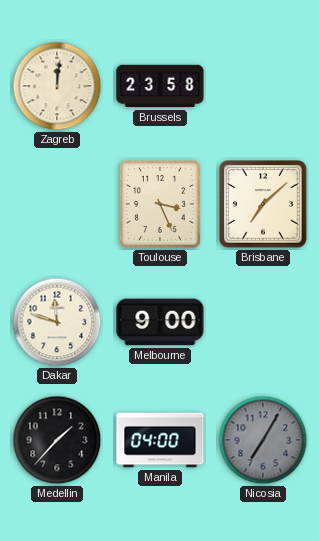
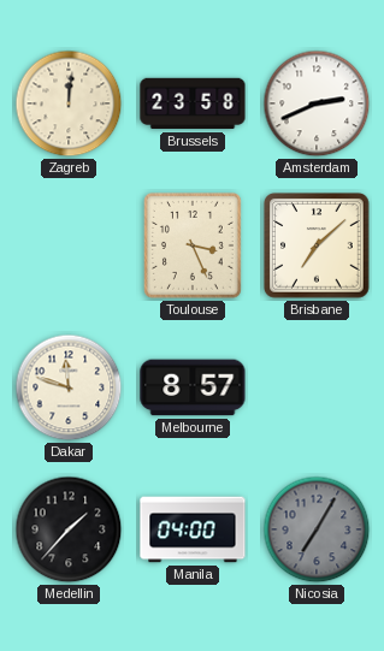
Amsterdam: none -> 2:41
Melbourne: 9:00 -> 8:57
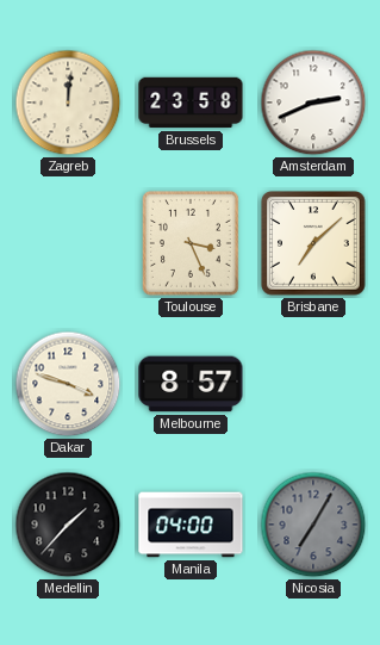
Dakar: 11:48 -> 3:48
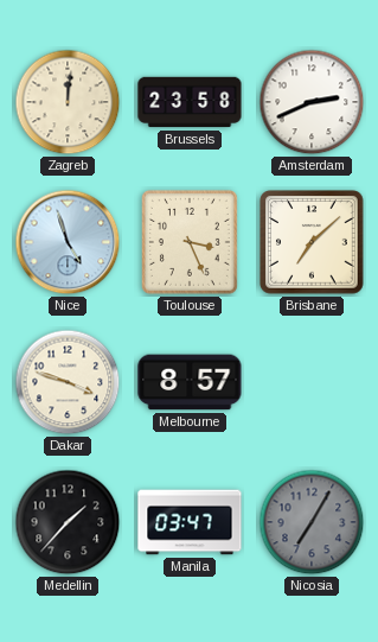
Nice: none -> 4:57
Manila: 04:00 -> 03:47
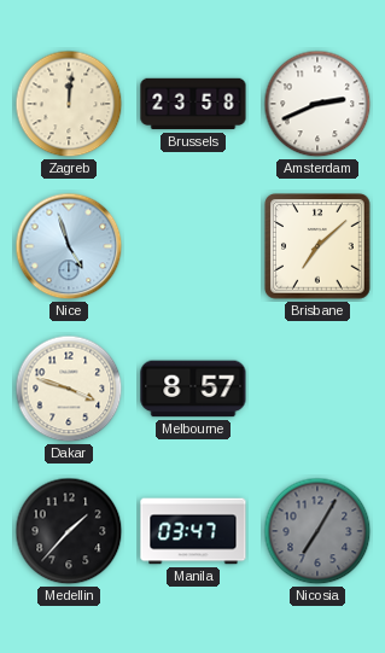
Toulouse: 3:26 -> none
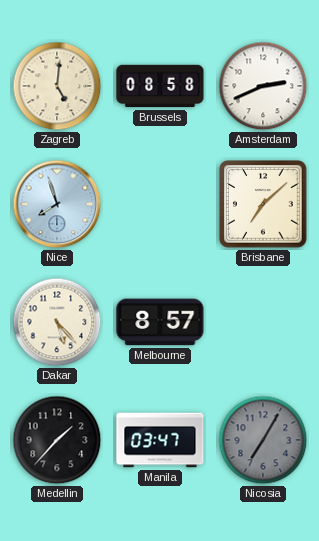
Zagreb: 12:01 -> 5:01
Brussels: 23:58 -> 08:58
Nice: 4:57 -> 7:57
Dakar: 3:48 -> 5:23
